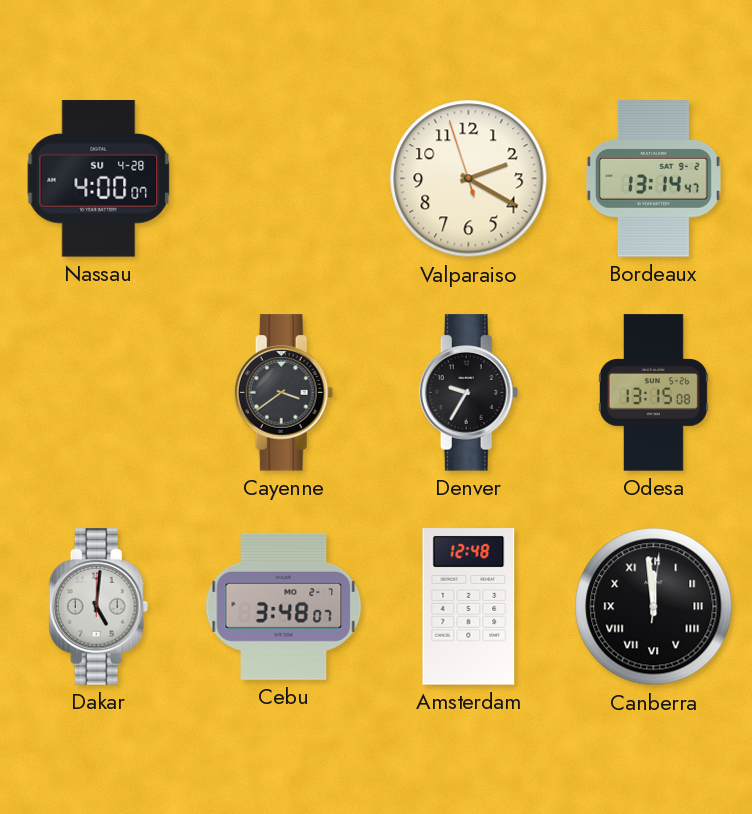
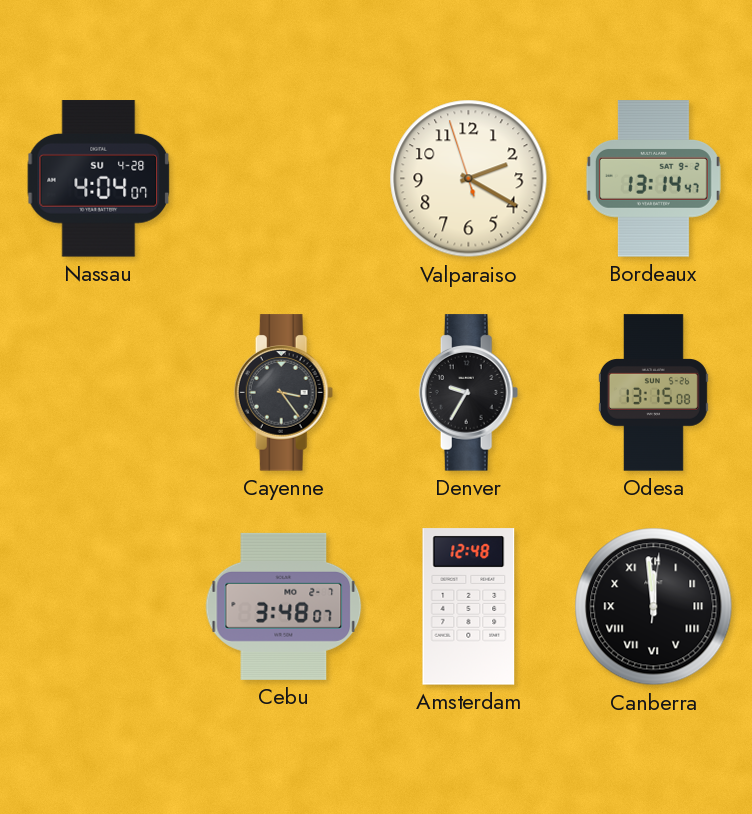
Nassau: 4:00 -> 4:04
Cayenne: 3:39 -> 3:24
Dakar: 5:01 -> none
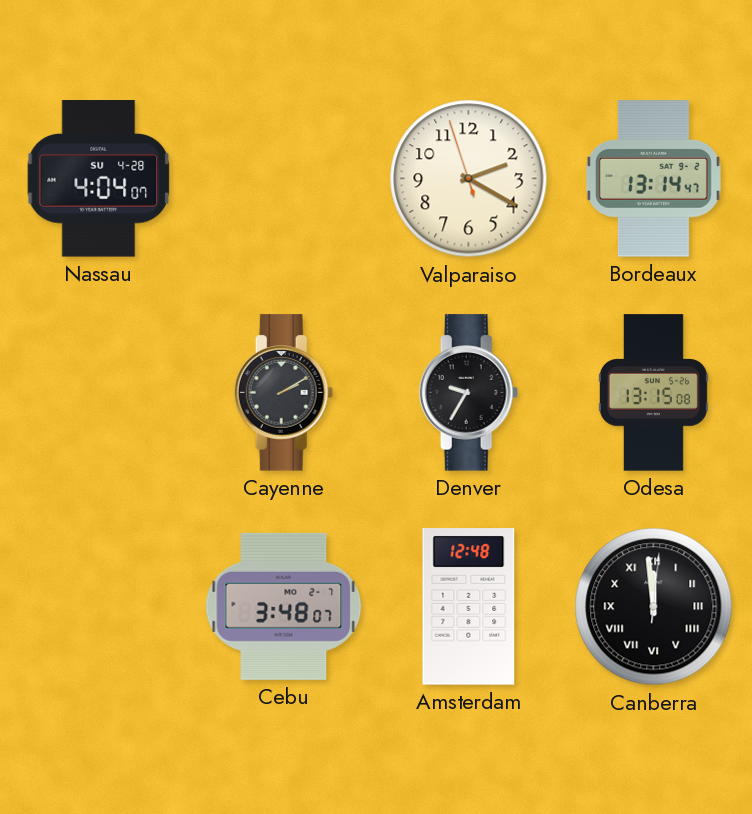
Cayenne: 3:24 -> 2:10
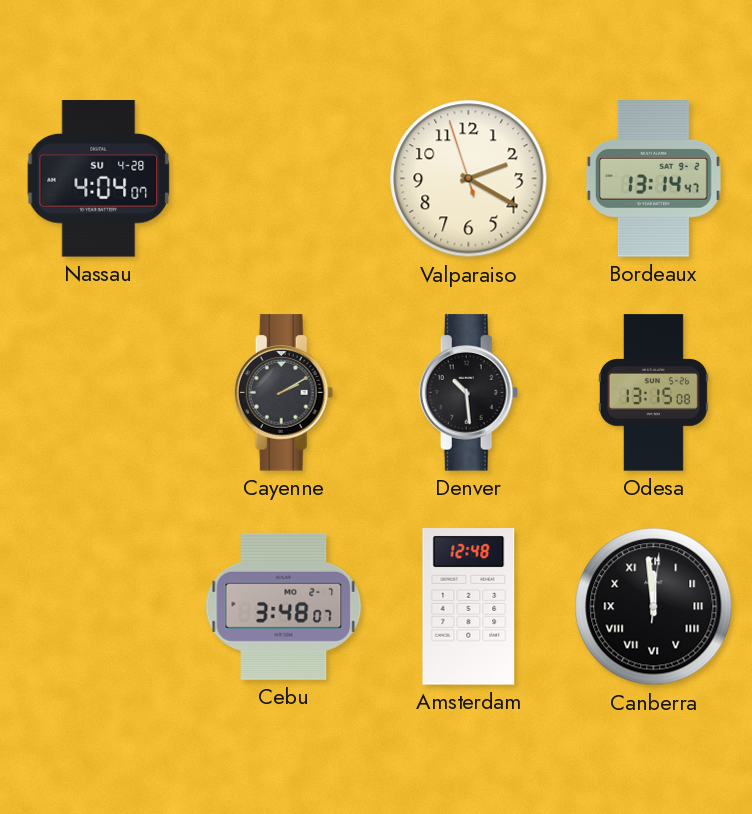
Denver: 9:35 -> 10:29
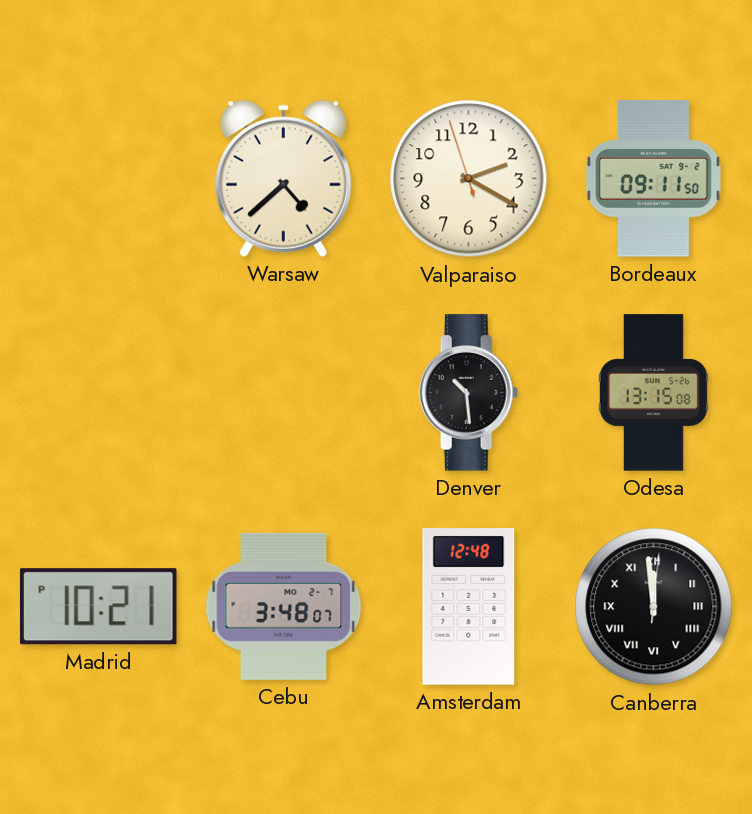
Nassau: 4:04 -> none
Warsaw: none -> 4:38
Bordeaux: 13:14 -> 09:11
Cayenne: 2:10 -> none
Madrid: none -> 10:21
